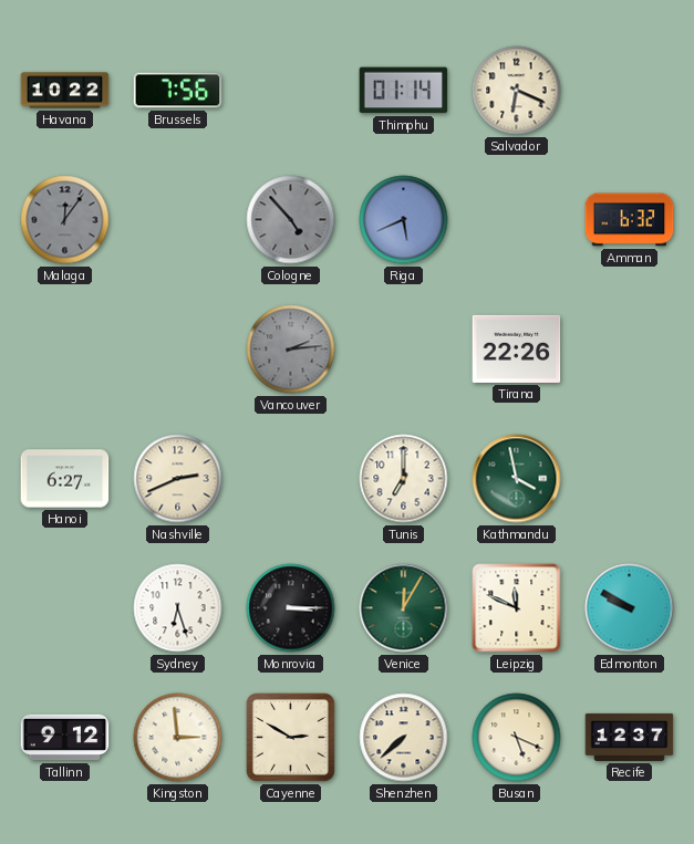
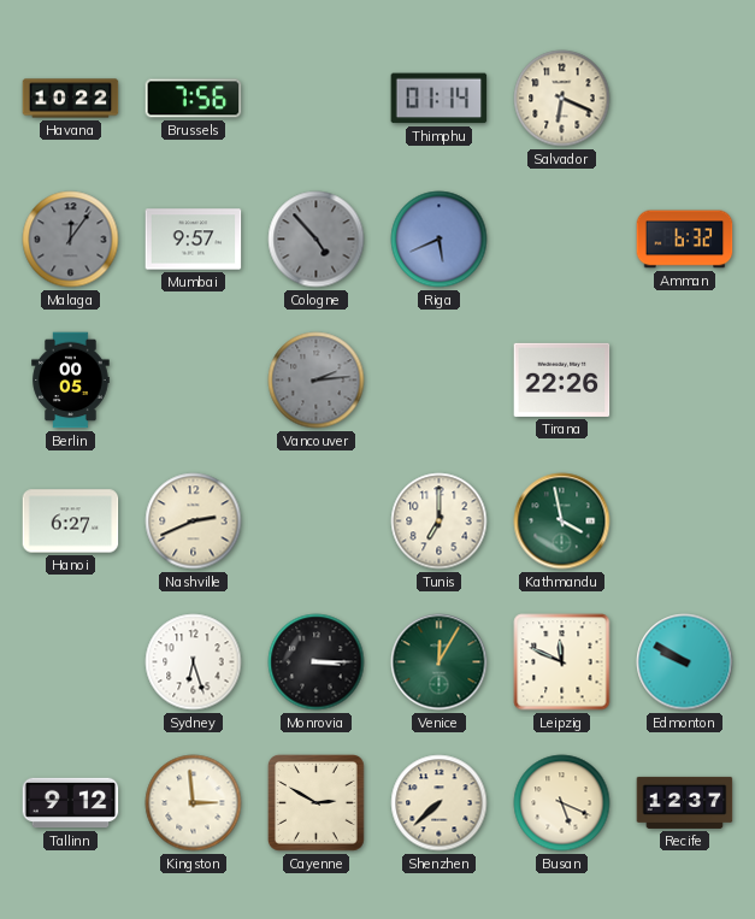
Mumbai: none -> 9:57
Berlin: none -> 00:05
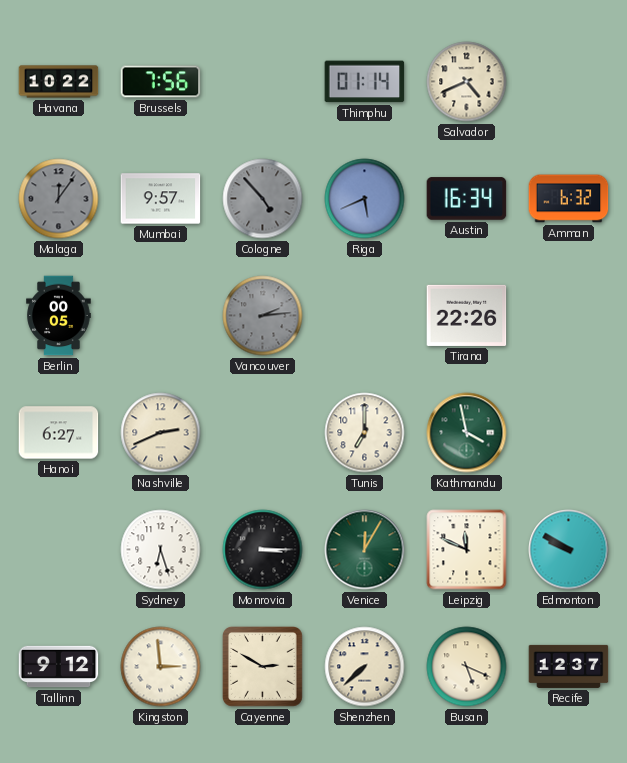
Salvador: 6:19 -> 4:41
Austin: none -> 16:34
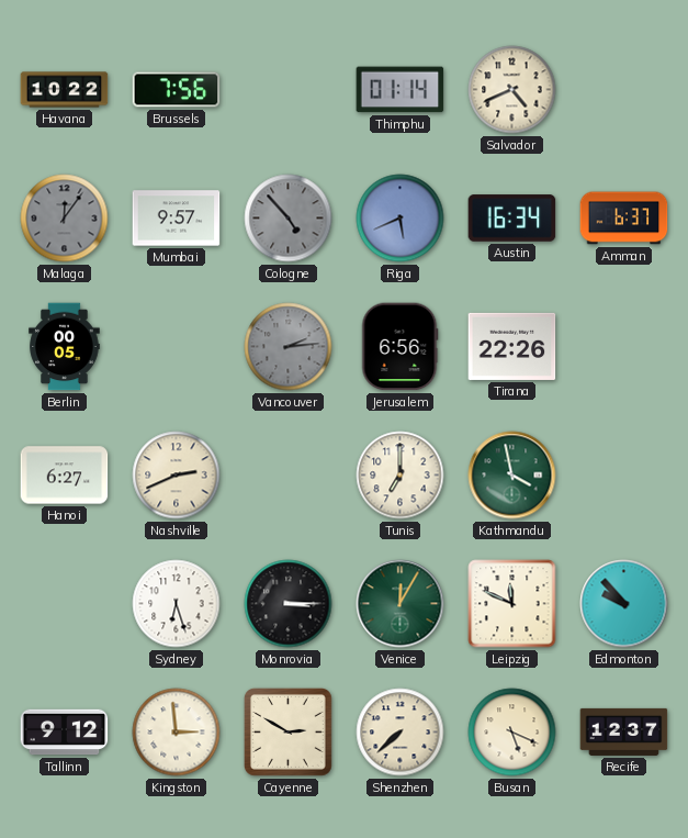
Amman: 6:32 -> 6:37
Jerusalem: none -> 6:56
Edmonton: 9:50 -> 9:53
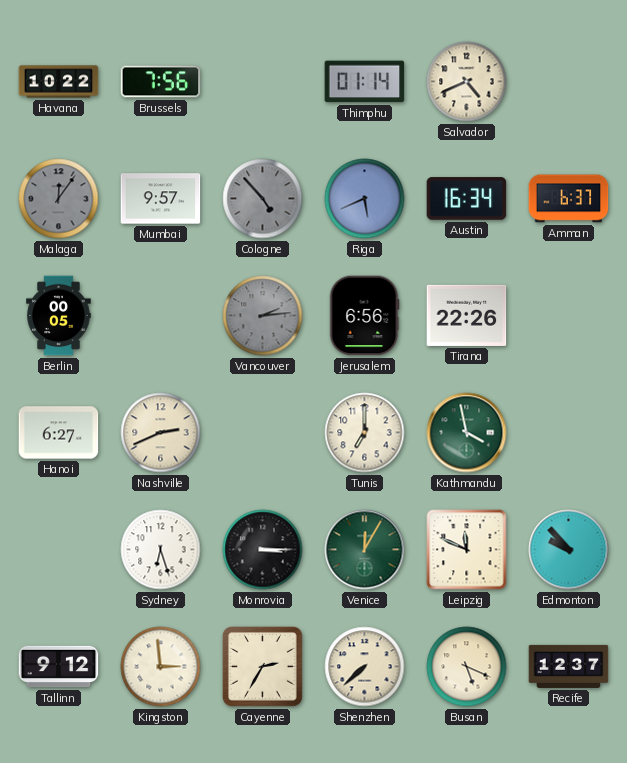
Cayenne: 2:50 -> 2:35
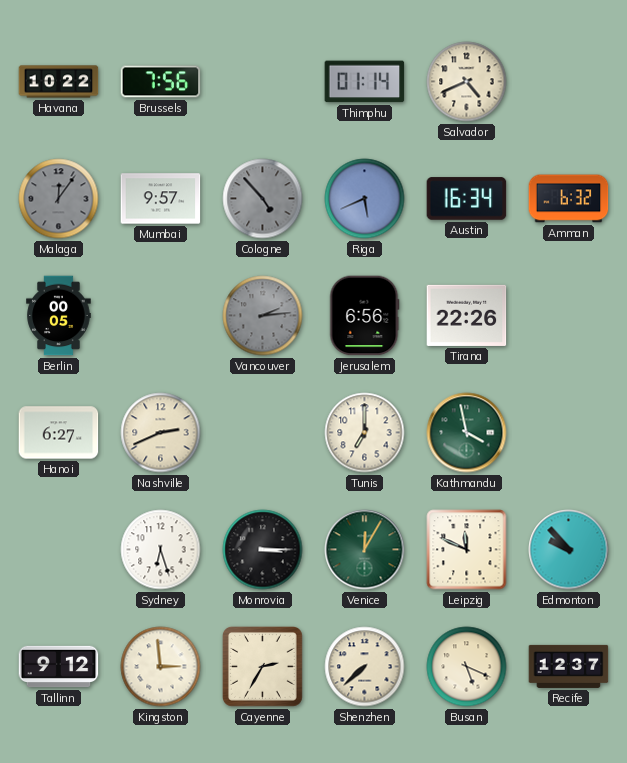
Amman: 6:37 -> 6:32
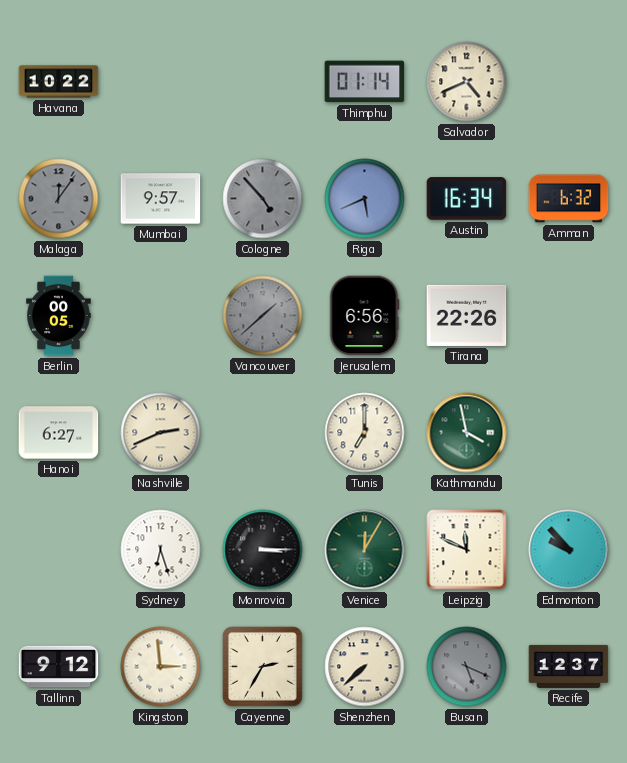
Brussels: 7:56 -> none
Vancouver: 2:14 -> 1:38
Busan dial: cream -> grey
